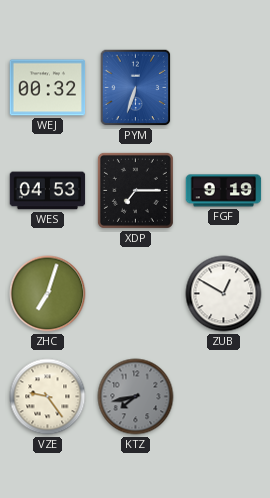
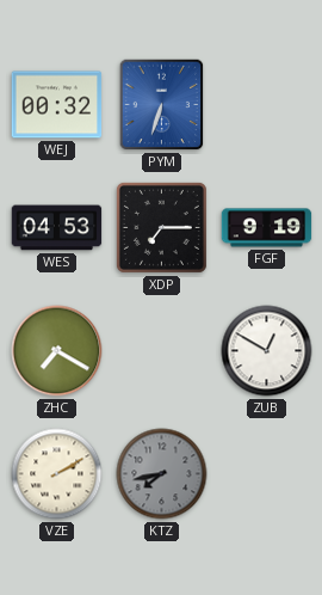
ZHC: 7:03 -> 7:20
VZE: 9:24 -> 2:10
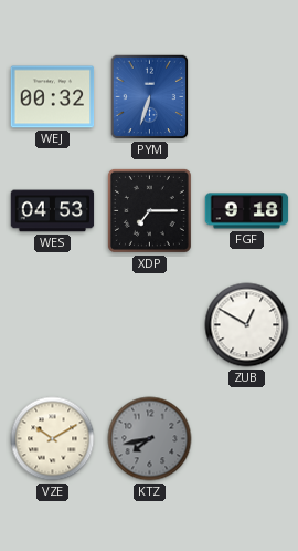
FGF: 9:19 -> 9:18
ZHC: 7:20 -> none
VZE: 2:10 -> 10:10
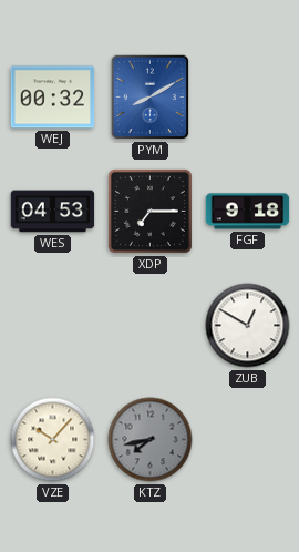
PYM: 6:33 -> 8:10
VZE: 10:10 -> 10:07
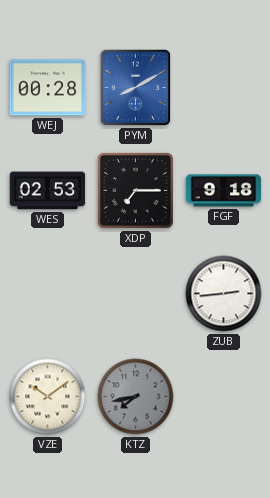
WEJ: 00:32 -> 00:28
WES: 04:53 -> 02:53
ZUB: 12:50 -> 2:44
VZE: 10:07 -> 10:09
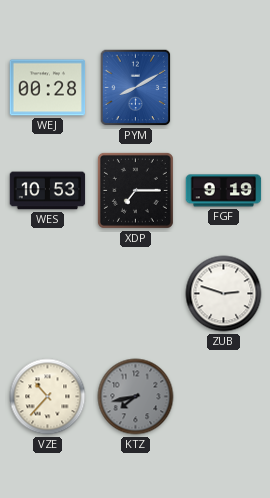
WES: 02:53 -> 10:53
FGF: 9:18 -> 9:19
ZUB: 2:44 -> 2:48
VZE: 10:09 -> 10:37
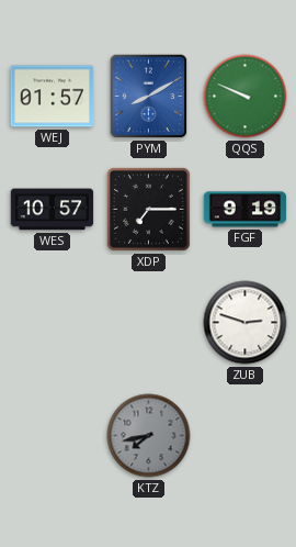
WEJ: 00:28 -> 01:57
QQS: none -> 9:49
WES: 10:53 -> 10:57
VZE: 10:37 -> none
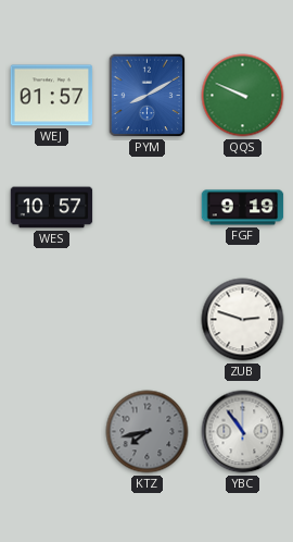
XDP: 7:15 -> none
YBC: none -> 10:54
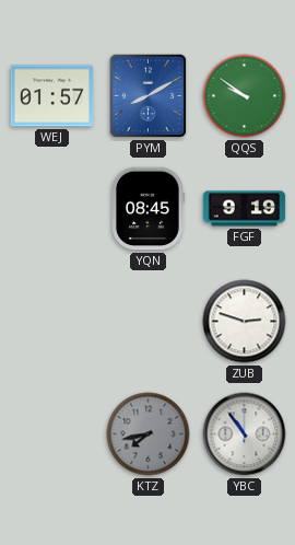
QQS: 9:49 -> 9:51
WES: 10:57 -> none
YQN: none -> 08:45
